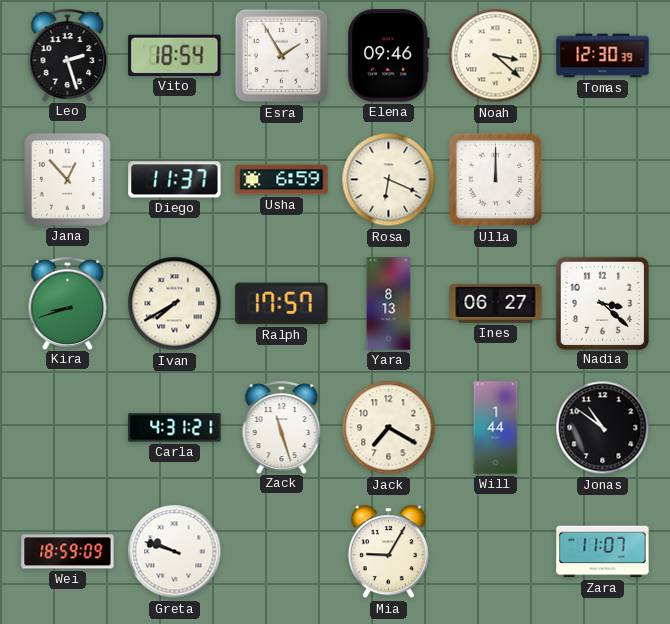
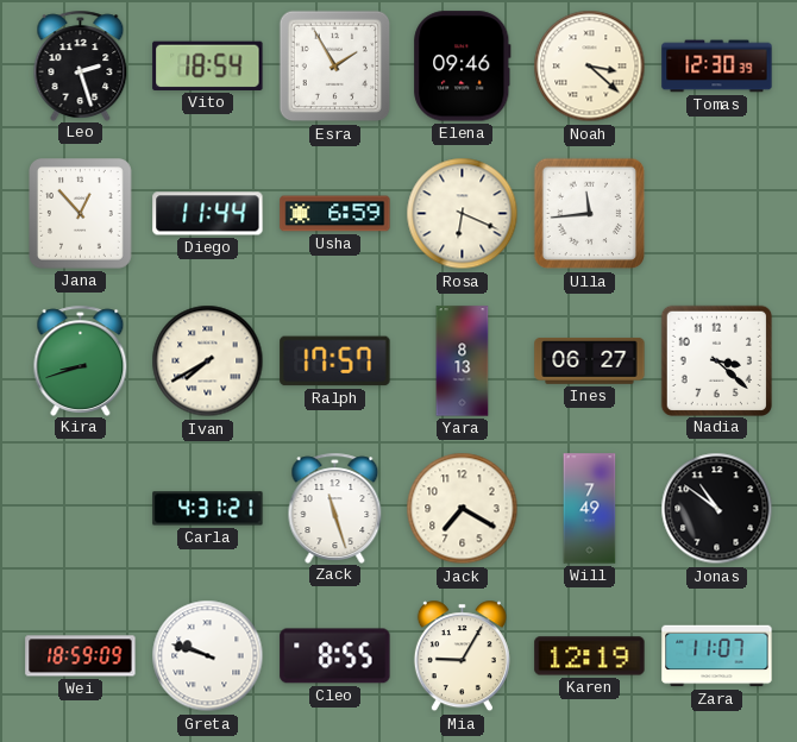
Diego: 11:37 -> 11:44
Ulla: 12:00 -> 11:44
Will: 1:44 -> 7:49
Cleo: none -> 8:55
Karen: none -> 12:19
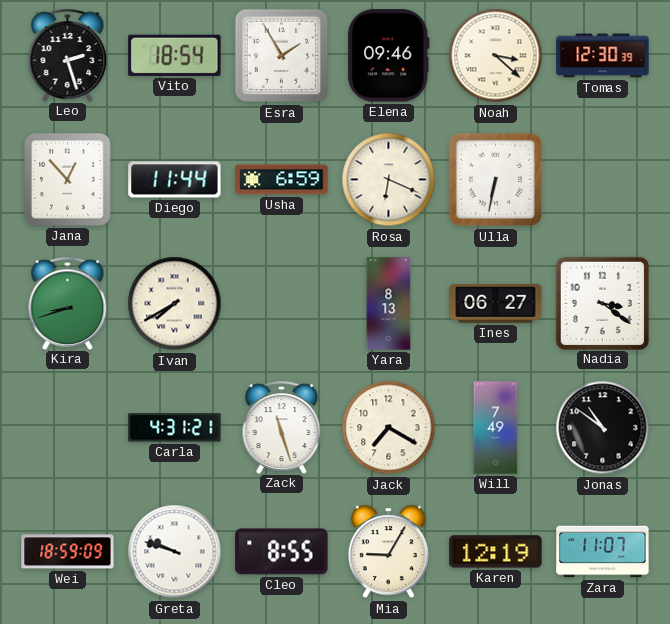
Ulla: 11:44 -> 6:32
Ralph: 17:57 -> none
Nadia: 3:22 -> 3:21
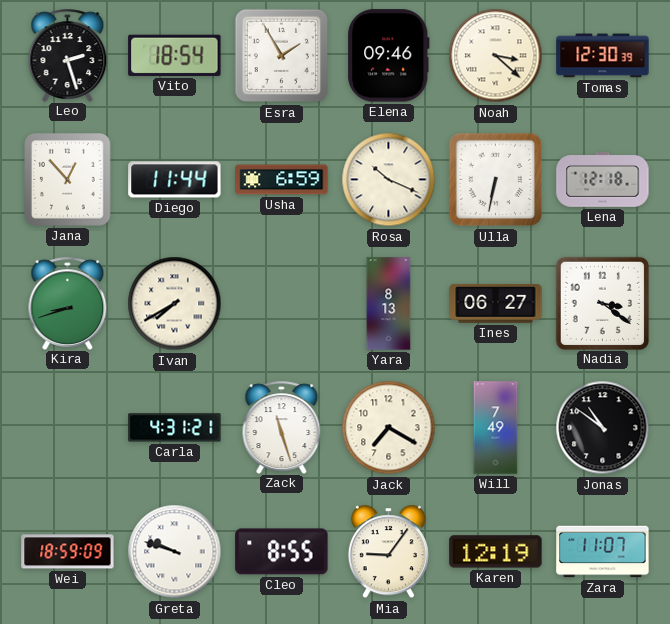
Rosa: 6:19 -> 10:19
Lena: none -> 12:18
Mia: 9:05 -> 9:06
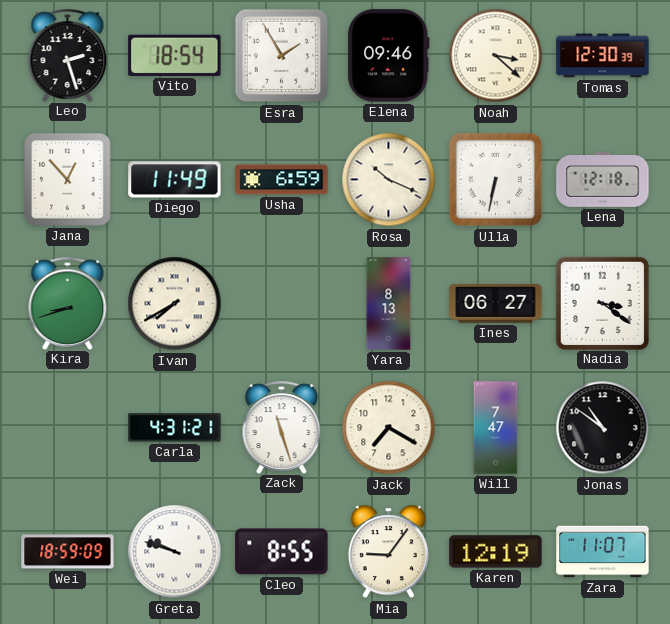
Diego: 11:44 -> 11:49
Will: 7:49 -> 7:47
